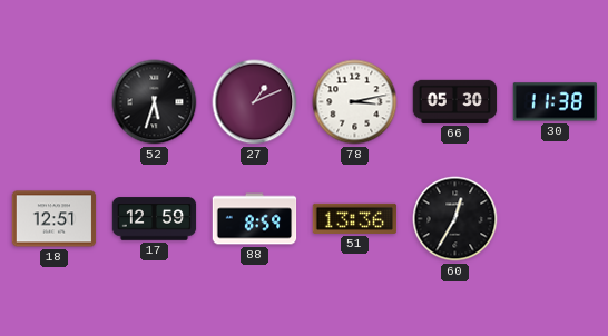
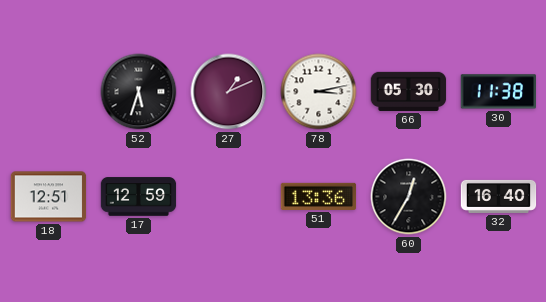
88: 8:59 -> none
32: none -> 16:40
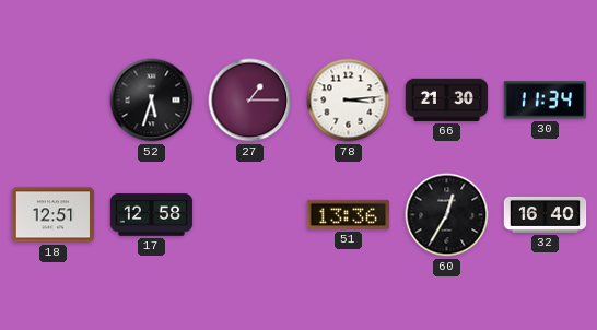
27: 1:11 -> 1:15
78: 3:13 -> 3:14
66: 05:30 -> 21:30
30: 11:38 -> 11:34
17: 12:59 -> 12:58
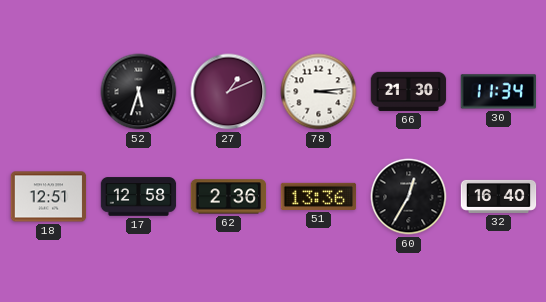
27: 1:15 -> 1:11
62: none -> 2:36
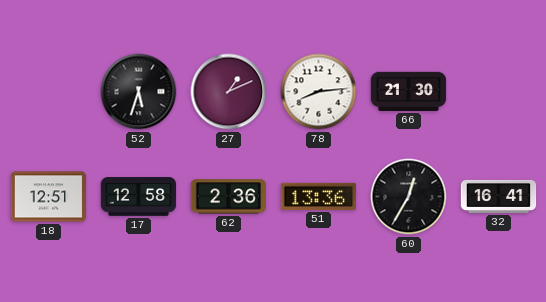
78: 3:14 -> 8:14
30: 11:34 -> none
32: 16:40 -> 16:41
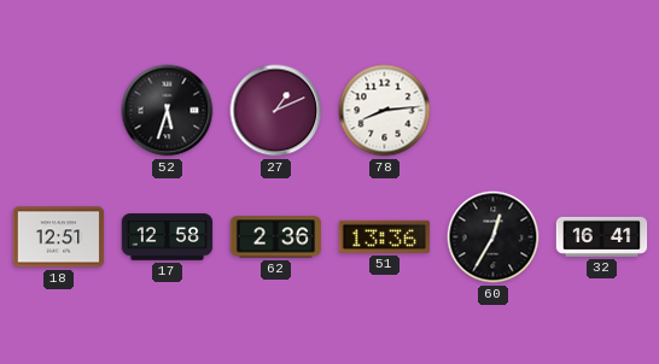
66: 21:30 -> none
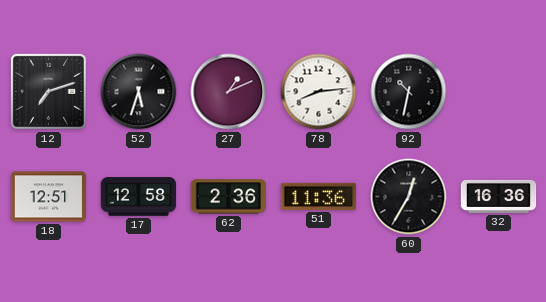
12: none -> 7:12
92: none -> 10:32
51: 13:36 -> 11:36
32: 16:41 -> 16:36
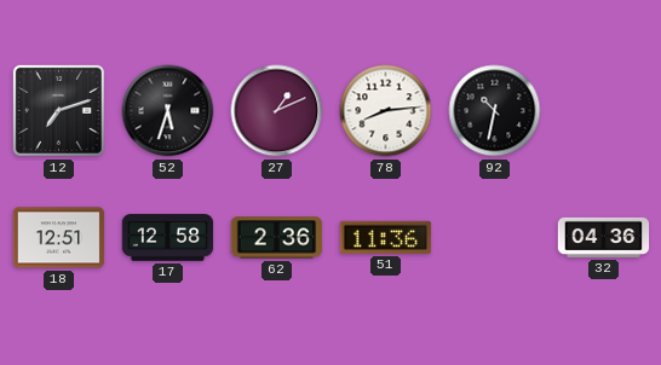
60: 12:35 -> none
32: 16:36 -> 04:36
